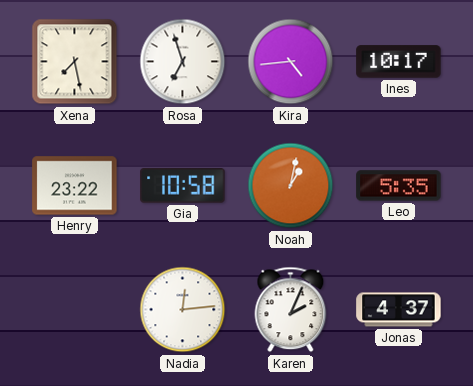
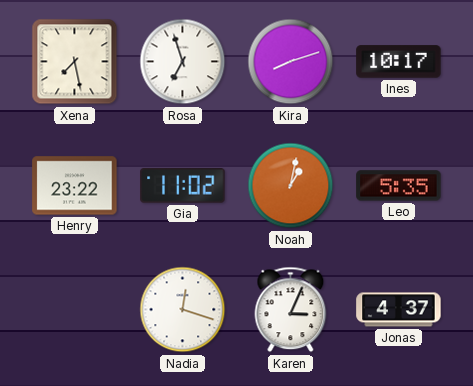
Kira: 4:44 -> 8:12
Gia: 10:58 -> 11:02
Nadia: 12:14 -> 12:18
Karen: 2:04 -> 3:04
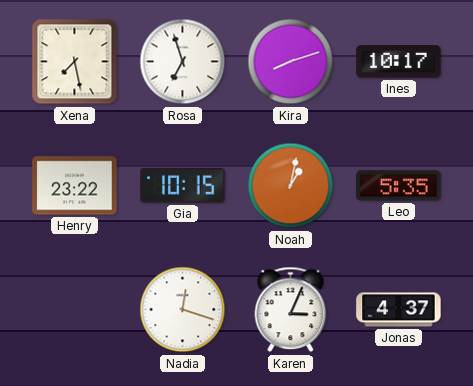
Gia: 11:02 -> 10:15
